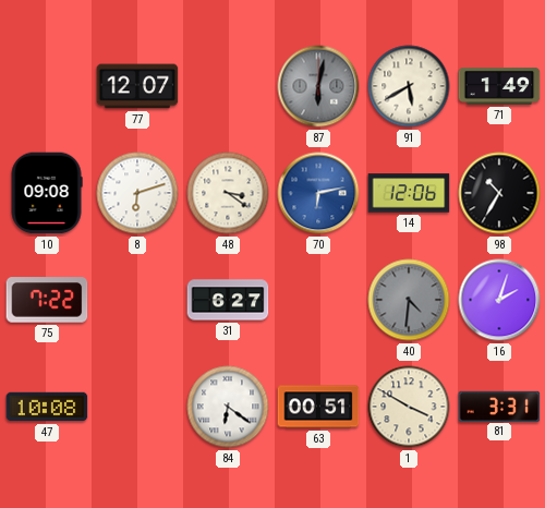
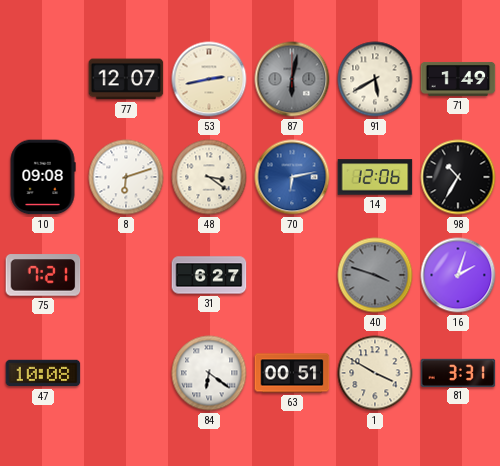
53: none -> 2:43
75: 7:22 -> 7:21
40: 4:31 -> 3:48
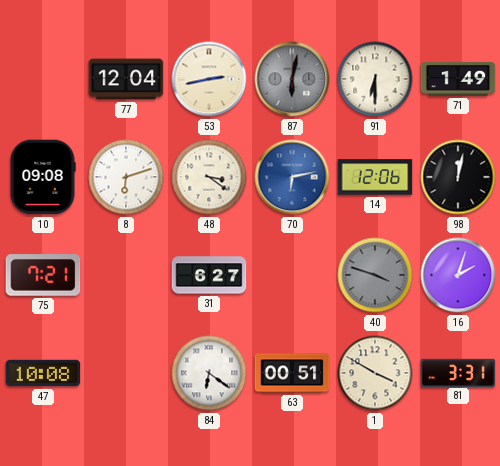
77: 12:07 -> 12:04
91: 5:40 -> 6:30
98: 10:35 -> 12:02
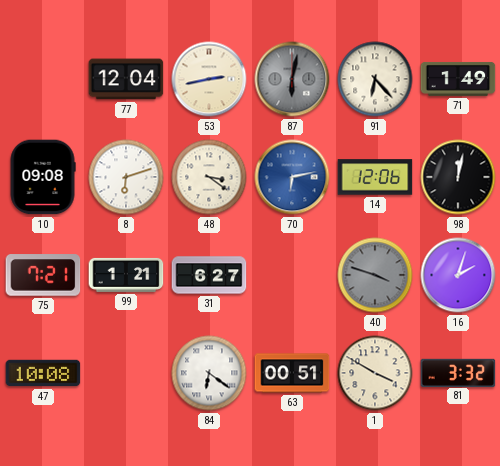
91: 6:30 -> 6:23
99: none -> 1:21
81: 3:31 -> 3:32
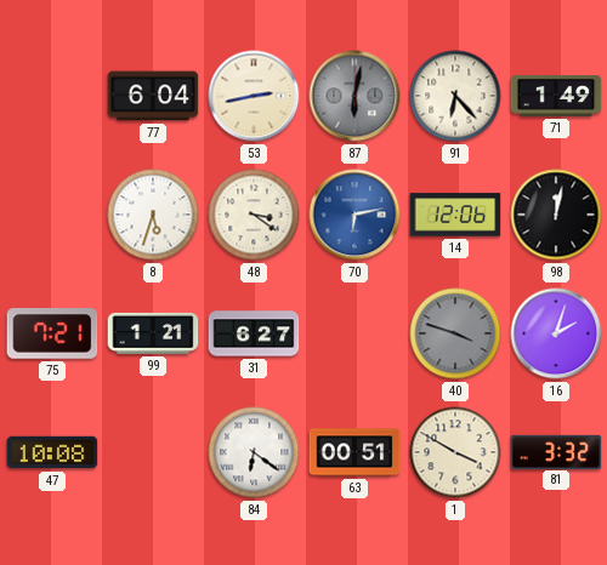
77: 12:04 -> 6:04
10: 09:08 -> none
8: 6:12 -> 5:33
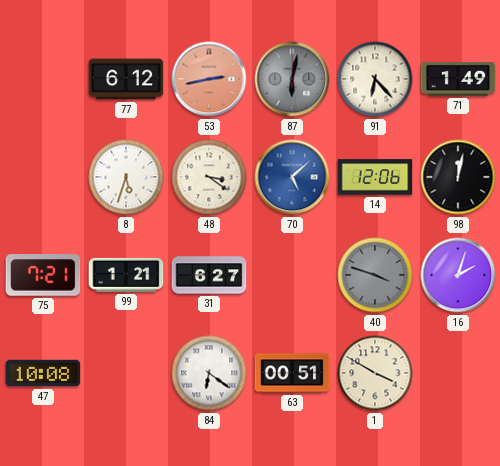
77: 6:04 -> 6:12
53 dial: cream -> salmon
70: 6:13 -> 5:08
81: 3:32 -> none
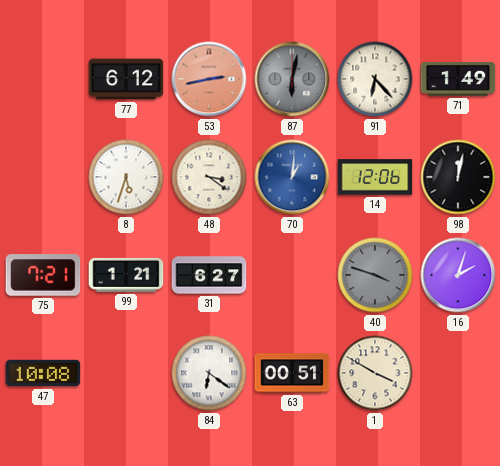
70: 5:08 -> 1:01
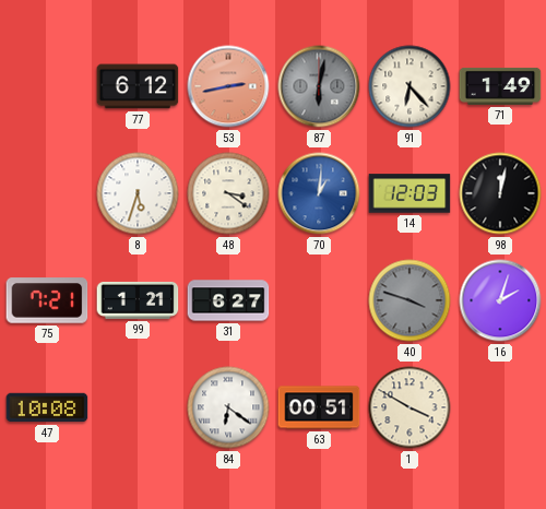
14: 12:06 -> 12:03
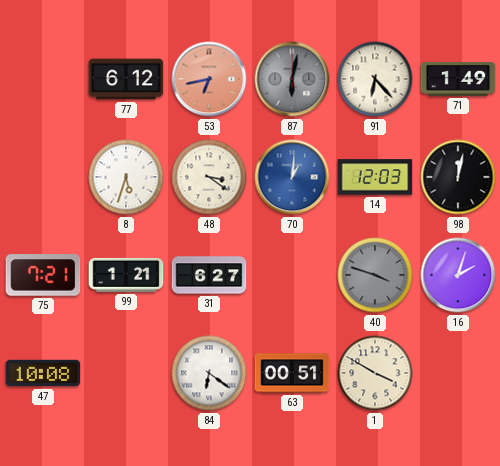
53: 2:43 -> 6:43
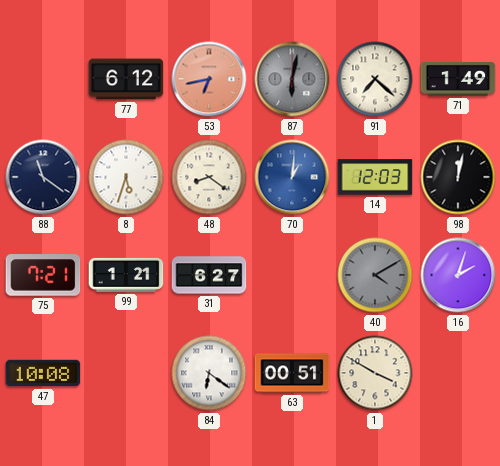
91: 6:23 -> 7:22
88: none -> 11:21
48: 3:21 -> 8:21
40: 3:48 -> 4:10
